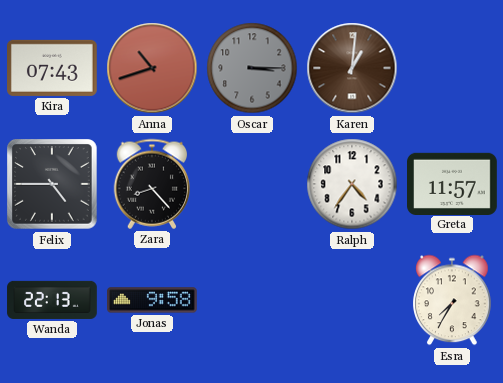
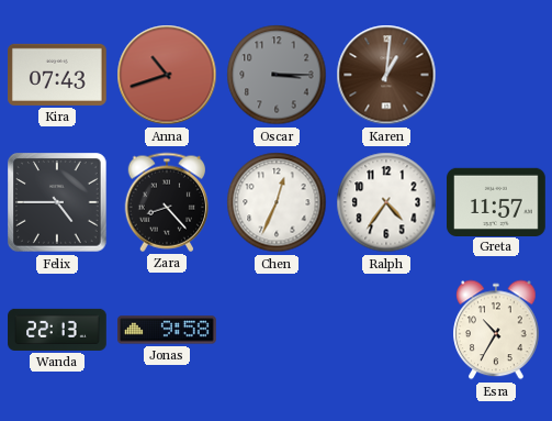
Chen: none -> 12:34
Esra: 7:35 -> 10:35
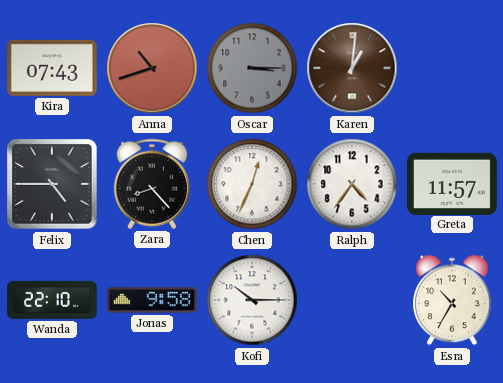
Wanda: 22:13 -> 22:10
Kofi: none -> 10:15
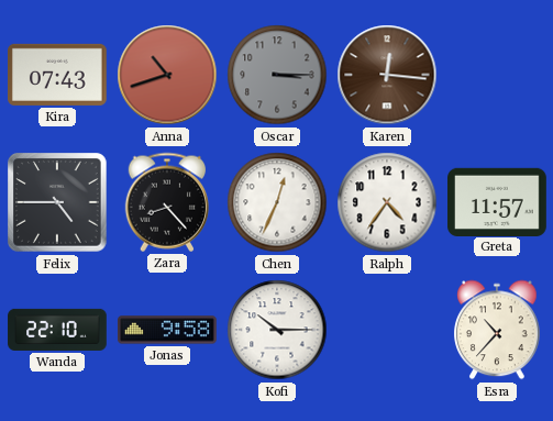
Karen: 1:01 -> 12:16
Esra: 10:35 -> 10:37
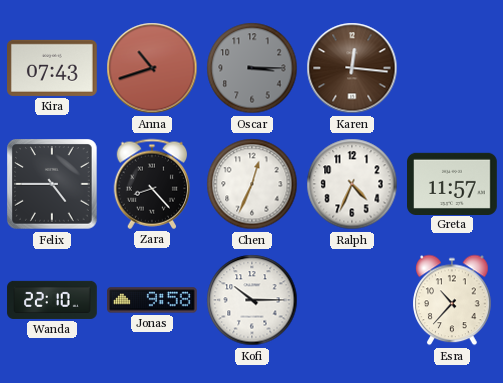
Ralph: 4:36 -> 4:34
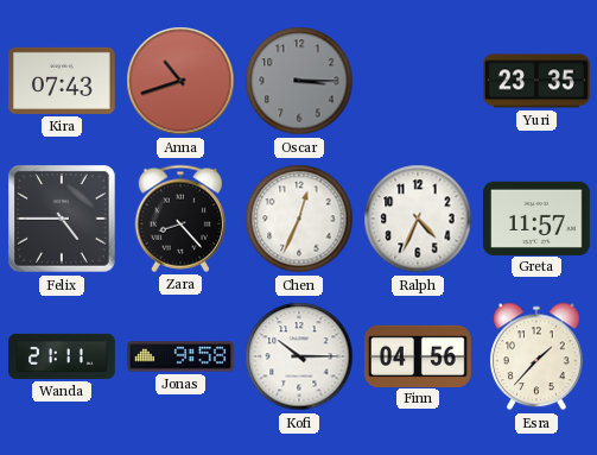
Karen: 12:16 -> none
Yuri: none -> 23:35
Wanda: 22:10 -> 21:11
Finn: none -> 04:56
Esra: 10:37 -> 1:37
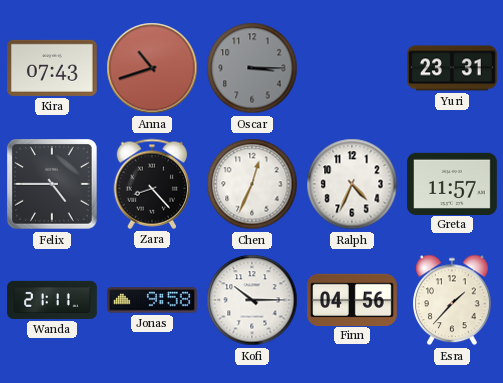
Yuri: 23:35 -> 23:31
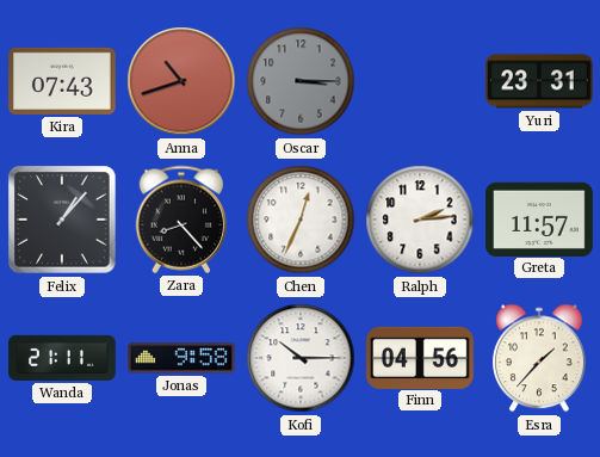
Felix: 4:45 -> 1:07
Ralph: 4:34 -> 2:14
